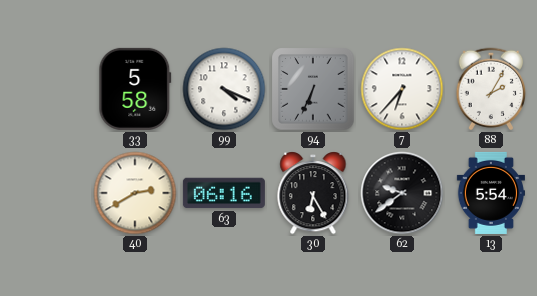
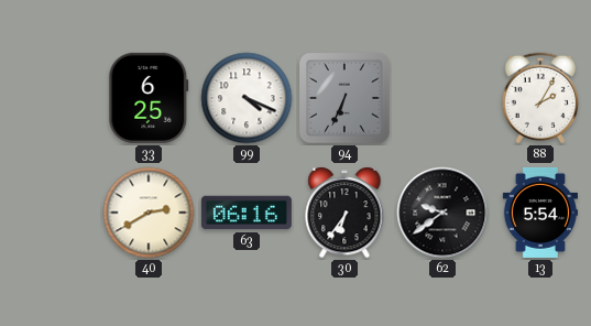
33: 5:58 -> 6:25
7: 6:37 -> none
30: 6:25 -> 6:36
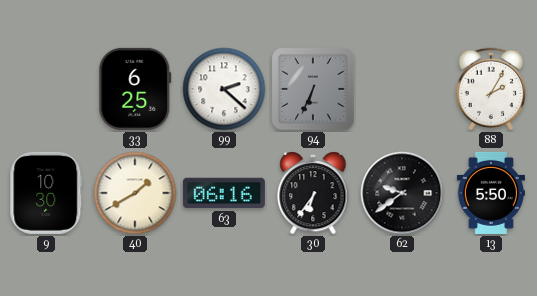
99: 4:19 -> 2:22
9: none -> 10:30
40: 2:40 -> 1:40
13: 5:54 -> 5:50
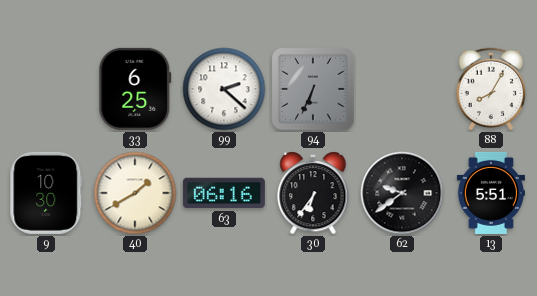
88: 2:05 -> 8:05
13: 5:50 -> 5:51
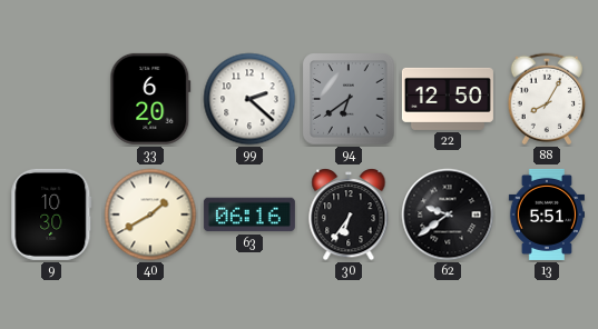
33: 6:25 -> 6:20
94: 6:34 -> 6:39
22: none -> 12:50
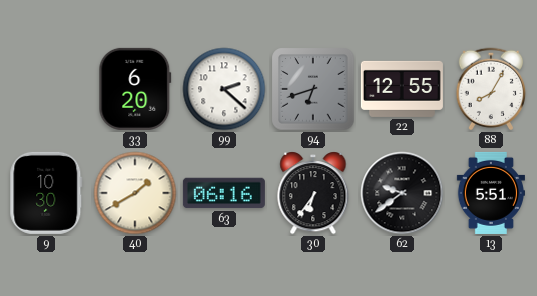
94: 6:39 -> 6:42
22: 12:50 -> 12:55
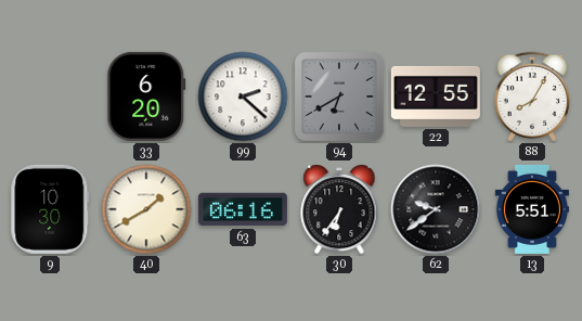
94: 6:42 -> 6:40
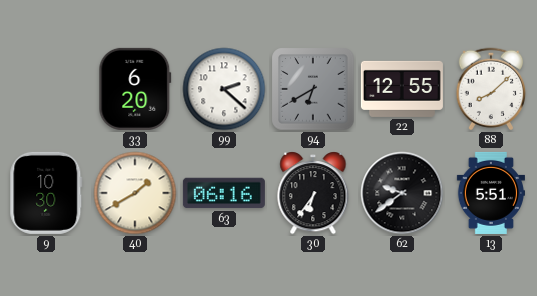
88: 8:05 -> 8:08
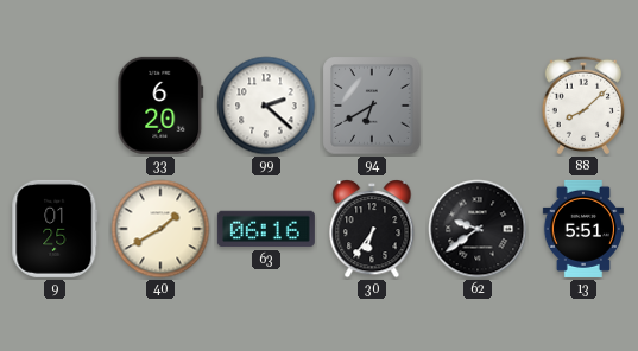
22: 12:55 -> none
9: 10:30 -> 01:25
